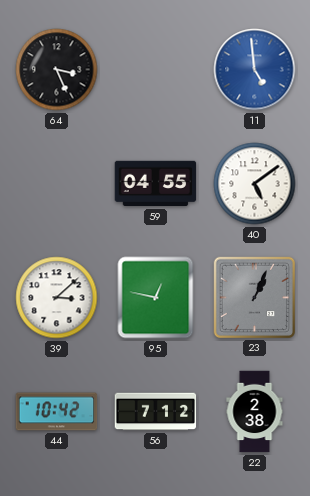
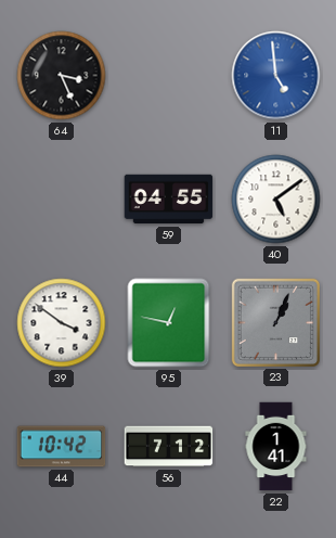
39: 3:08 -> 3:51
22: 2:38 -> 1:41
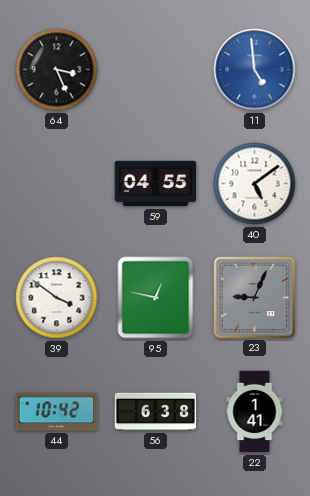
23: 1:04 -> 9:04
56: 7:12 -> 6:38
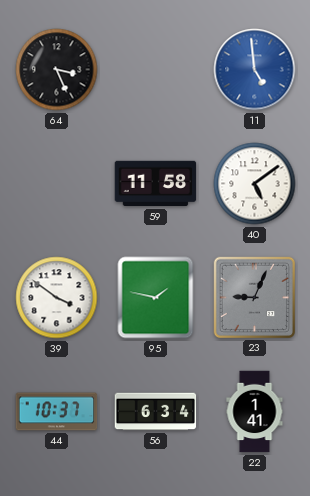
59: 04:55 -> 11:58
95: 12:47 -> 1:47
44: 10:42 -> 10:37
56: 6:38 -> 6:34
